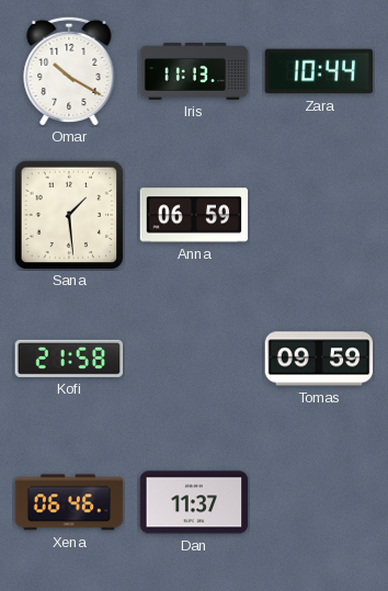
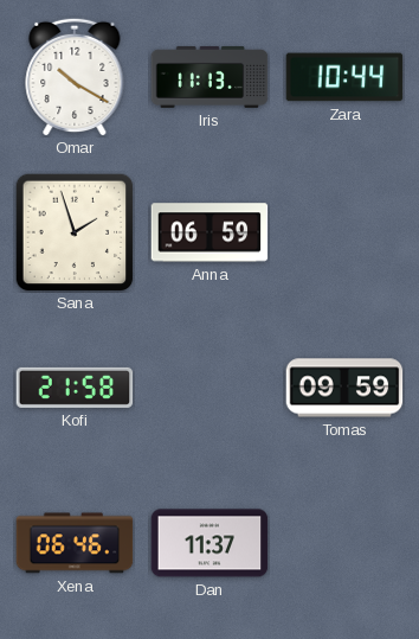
Sana: 1:29 -> 1:57
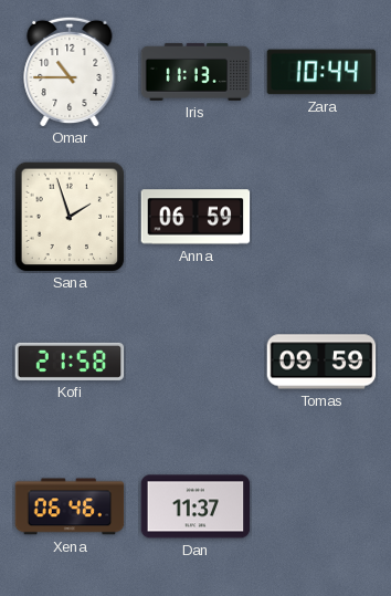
Omar: 10:20 -> 10:45
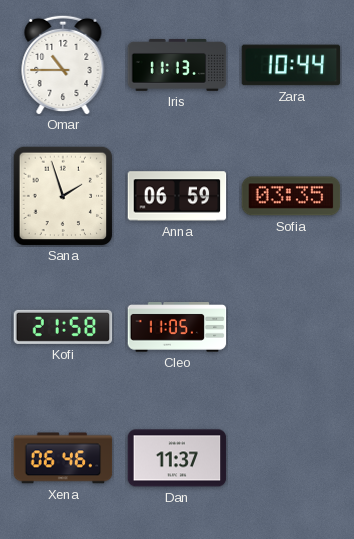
Sofia: none -> 03:35
Cleo: none -> 11:05
Tomas: 09:59 -> none
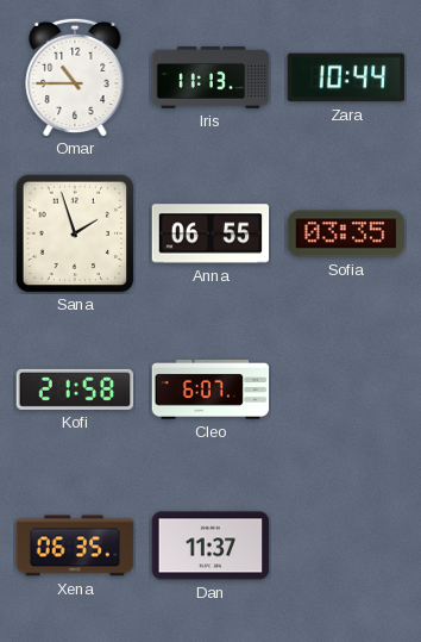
Anna: 06:59 -> 06:55
Cleo: 11:05 -> 6:07
Xena: 06:46 -> 06:35
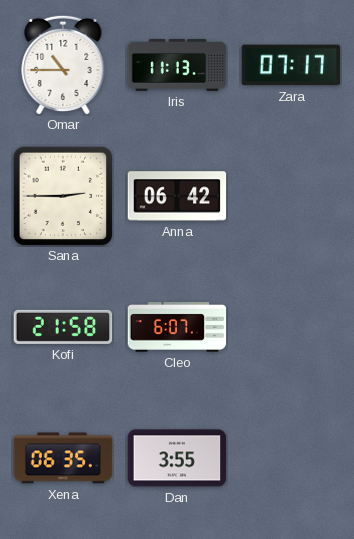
Zara: 10:44 -> 07:17
Sana: 1:57 -> 2:45
Anna: 06:55 -> 06:42
Sofia: 03:35 -> none
Dan: 11:37 -> 3:55
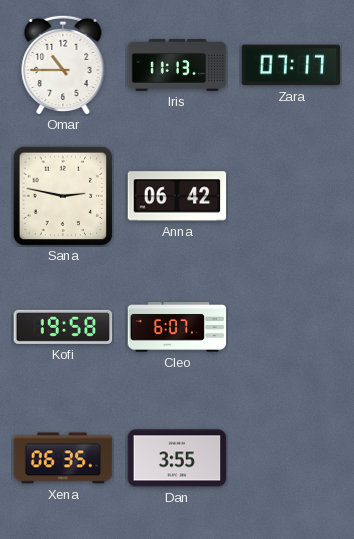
Sana: 2:45 -> 2:47
Kofi: 21:58 -> 19:58
